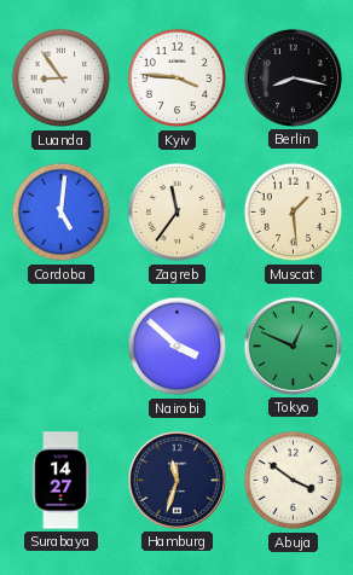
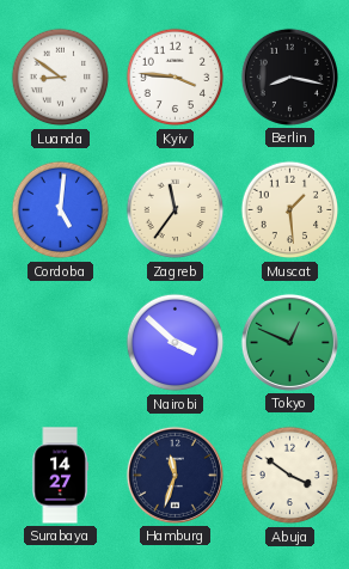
Luanda: 8:54 -> 8:51
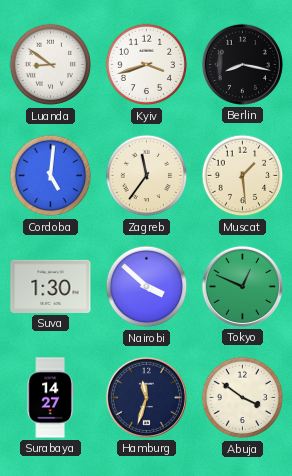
Kyiv: 3:46 -> 3:42
Suva: none -> 1:30
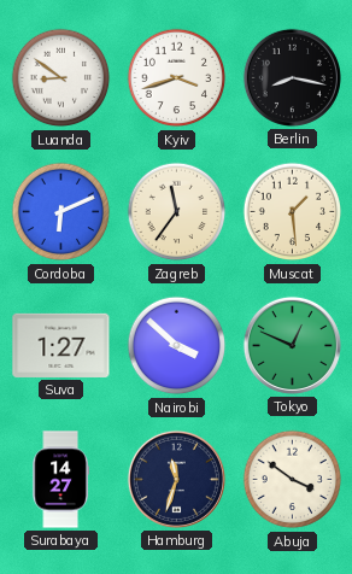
Cordoba: 5:01 -> 6:11
Suva: 1:30 -> 1:27
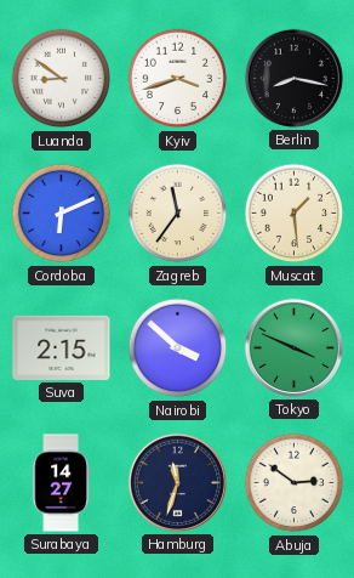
Suva: 1:27 -> 2:15
Tokyo: 12:49 -> 3:49
Abuja: 3:51 -> 2:51
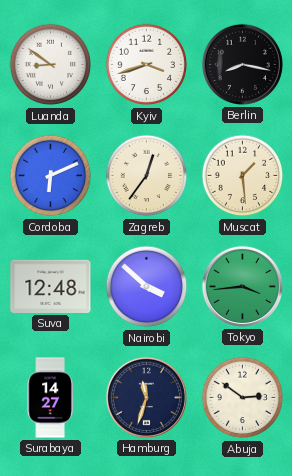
Zagreb: 11:36 -> 12:36
Suva: 2:15 -> 12:48
Tokyo: 3:49 -> 3:44
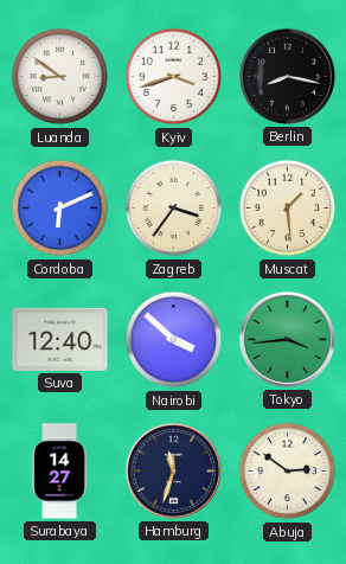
Zagreb: 12:36 -> 3:36
Suva: 12:48 -> 12:40
